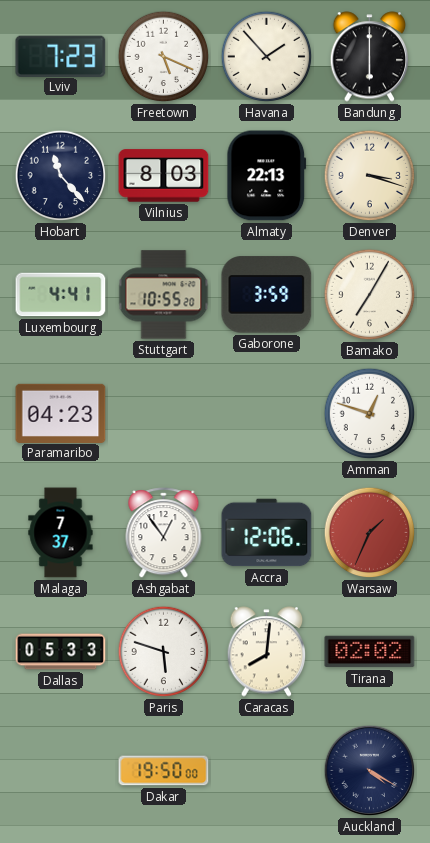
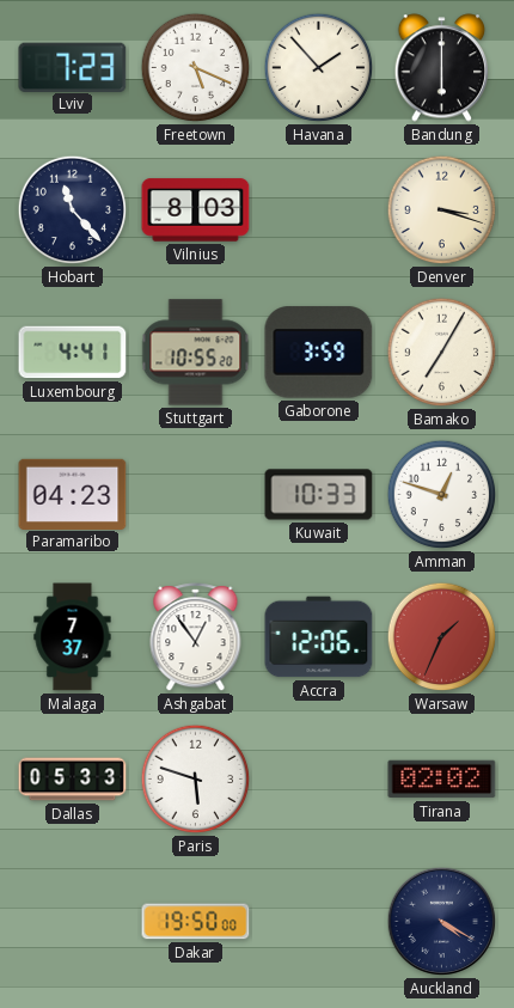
Almaty: 22:13 -> none
Kuwait: none -> 10:33
Caracas: 8:01 -> none
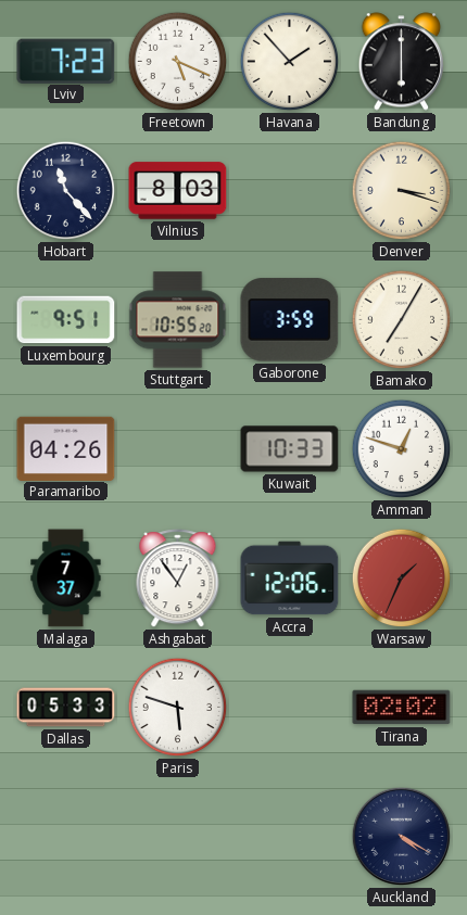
Luxembourg: 4:41 -> 9:51
Paramaribo: 04:23 -> 04:26
Dakar: 19:50 -> none
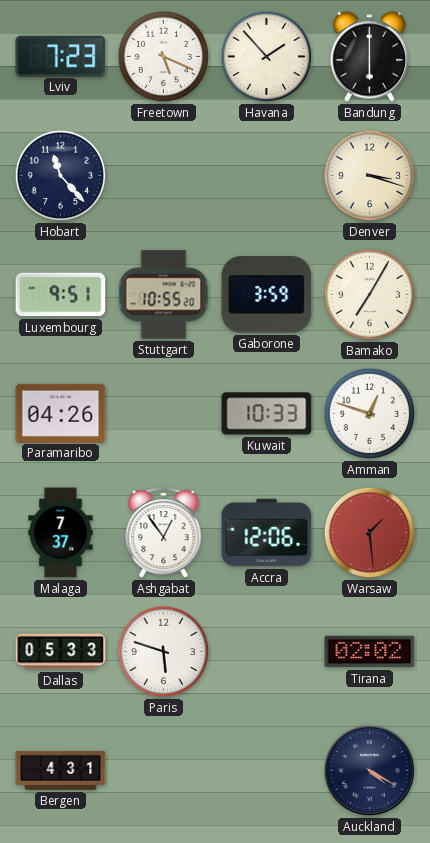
Vilnius: 8:03 -> none
Warsaw: 1:34 -> 1:29
Bergen: none -> 4:31
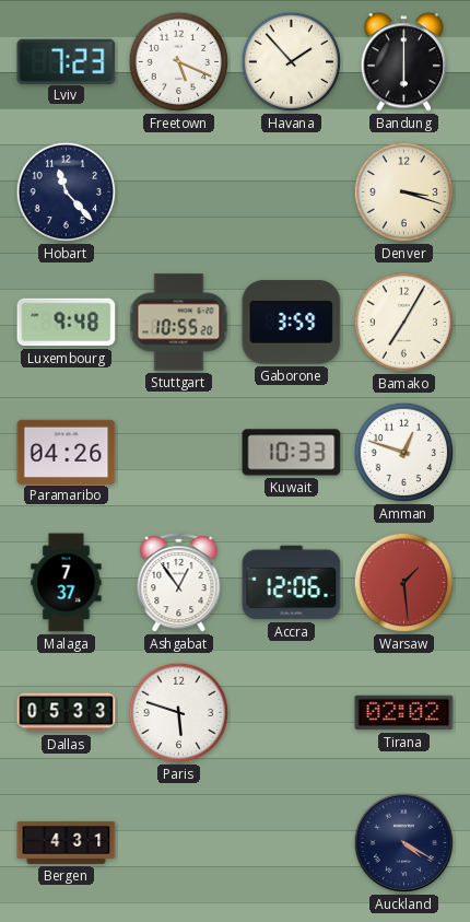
Luxembourg: 9:51 -> 9:48
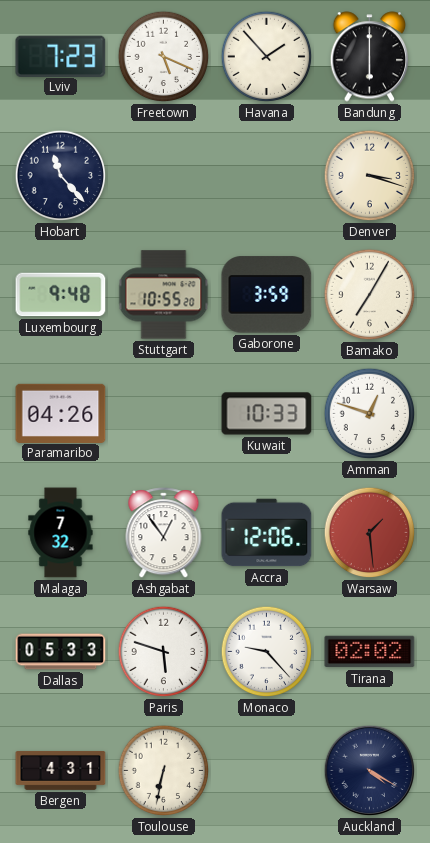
Malaga: 7:37 -> 7:32
Monaco: none -> 9:23
Toulouse: none -> 6:32
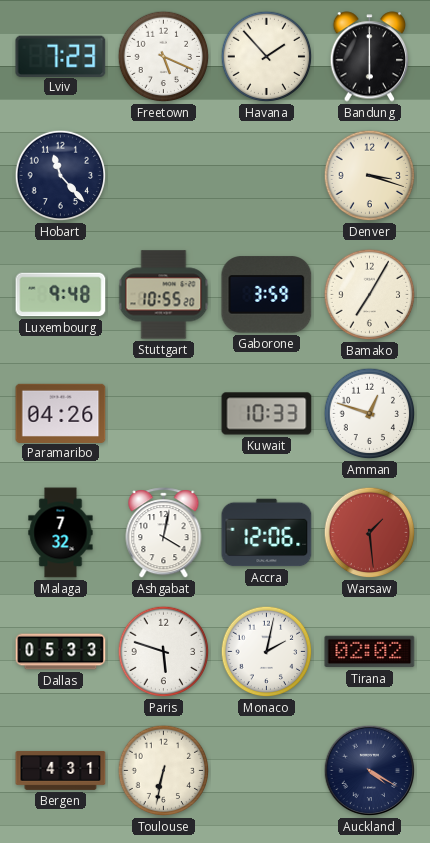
Ashgabat: 12:54 -> 4:02
Monaco: 9:23 -> 2:02
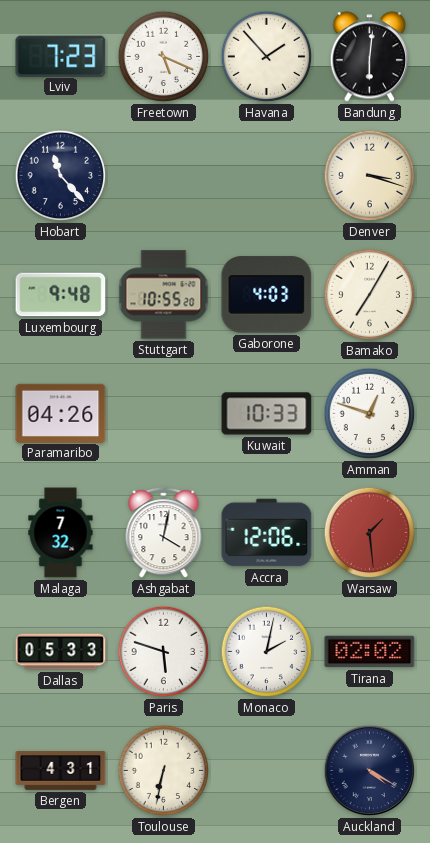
Bandung: 6:00 -> 6:01
Gaborone: 3:59 -> 4:03
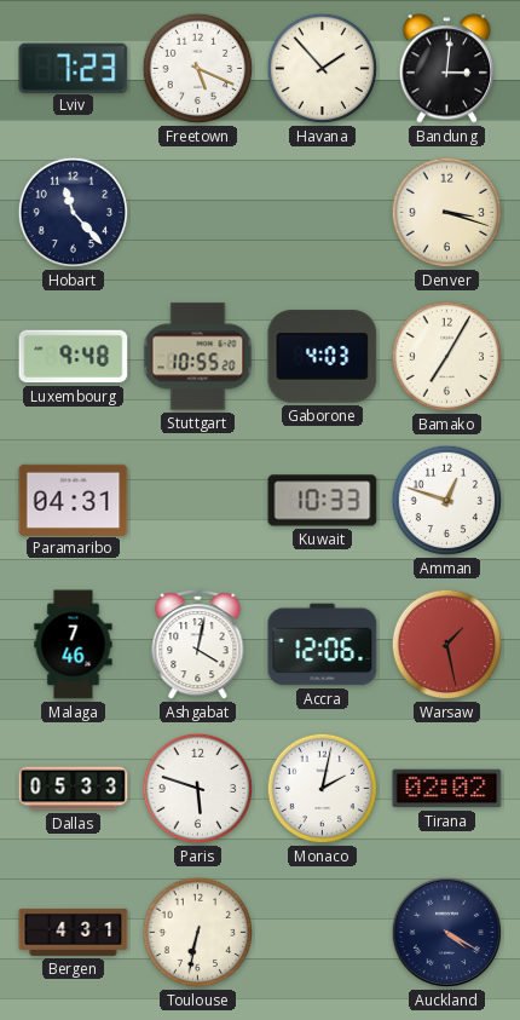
Bandung: 6:01 -> 3:01
Paramaribo: 04:26 -> 04:31
Malaga: 7:32 -> 7:46
Warsaw: 1:29 -> 1:28
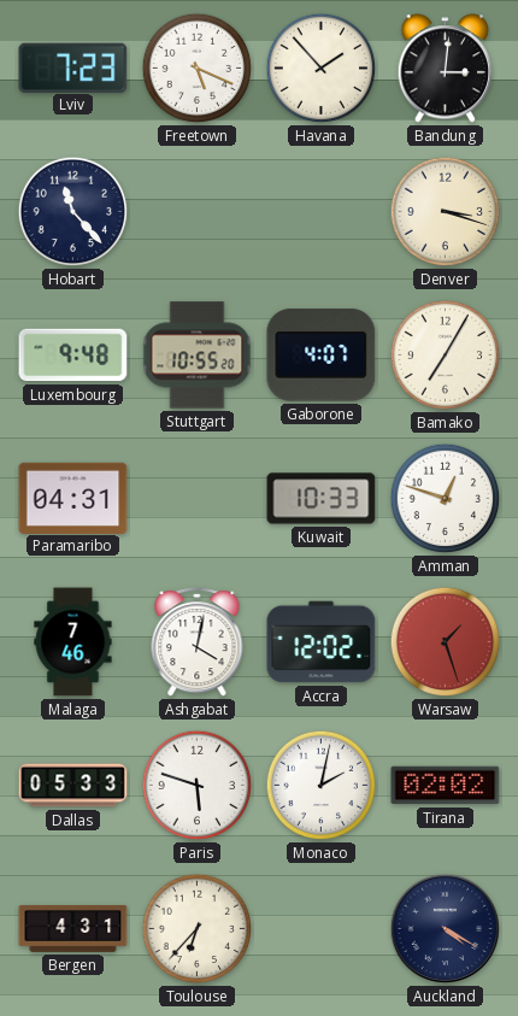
Gaborone: 4:03 -> 4:07
Accra: 12:06 -> 12:02
Warsaw: 1:28 -> 1:27
Toulouse: 6:32 -> 6:37
